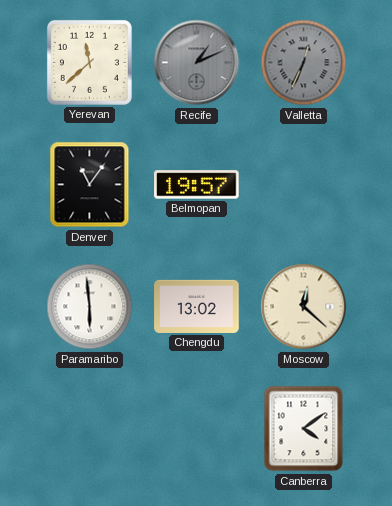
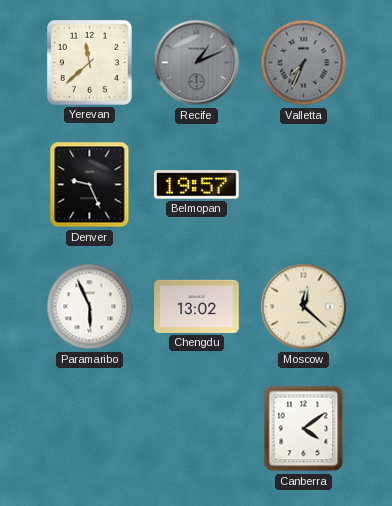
Valletta: 12:34 -> 7:34
Denver: 11:06 -> 9:26
Paramaribo: 5:59 -> 5:56
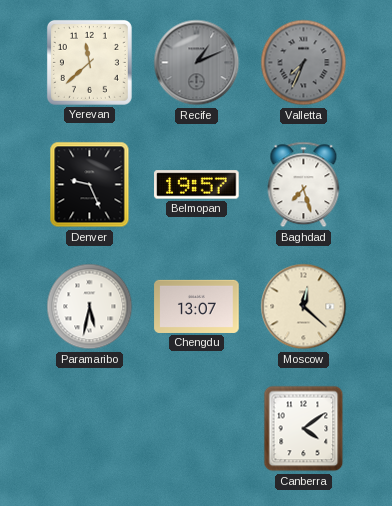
Baghdad: none -> 7:27
Paramaribo: 5:56 -> 5:32
Chengdu: 13:02 -> 13:07
